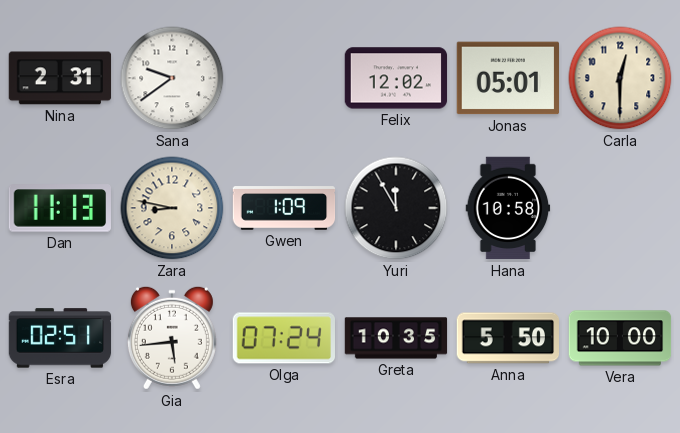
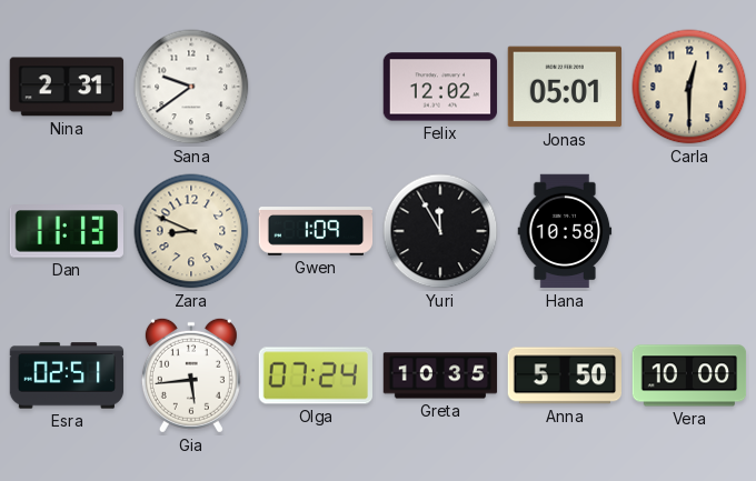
Zara: 8:47 -> 8:49
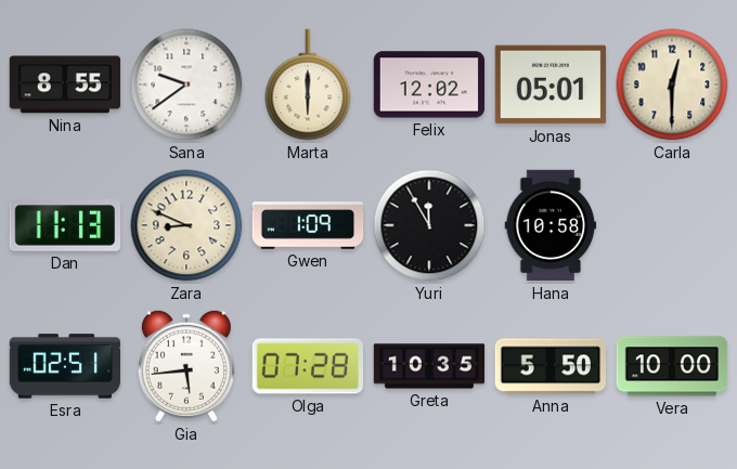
Nina: 2:31 -> 8:55
Marta: none -> 6:00
Olga: 07:24 -> 07:28
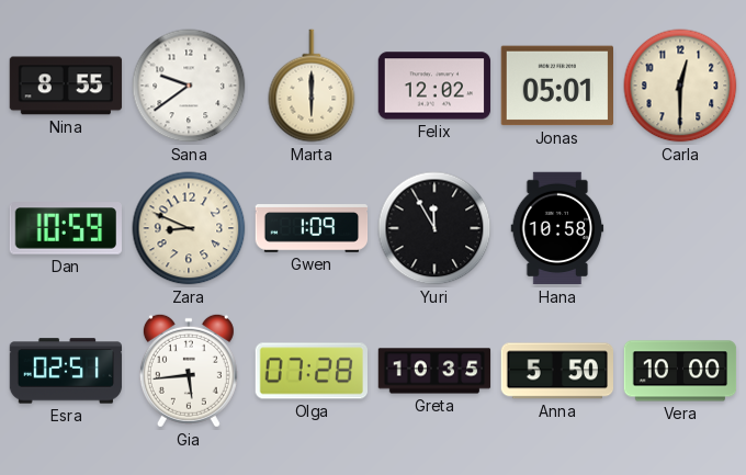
Dan: 11:13 -> 10:59
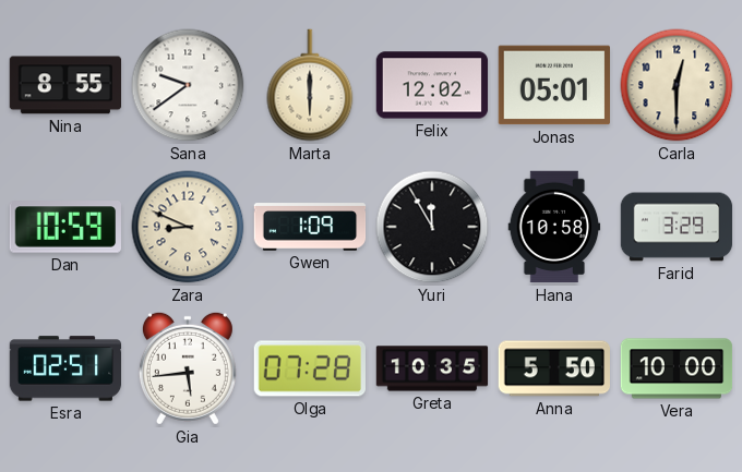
Farid: none -> 3:29
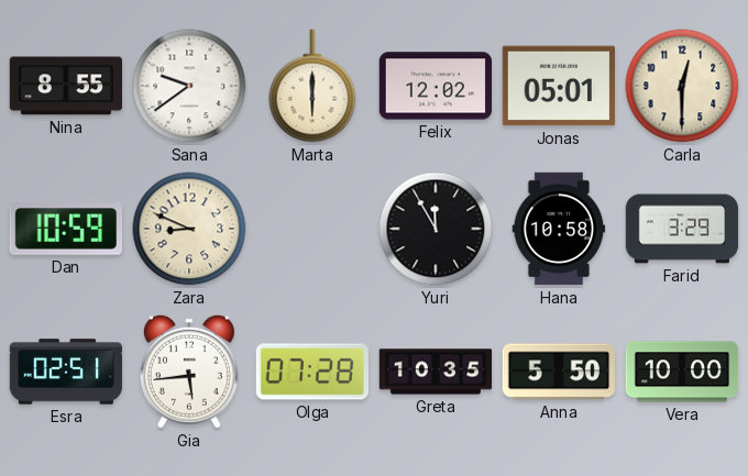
Gwen: 1:09 -> none
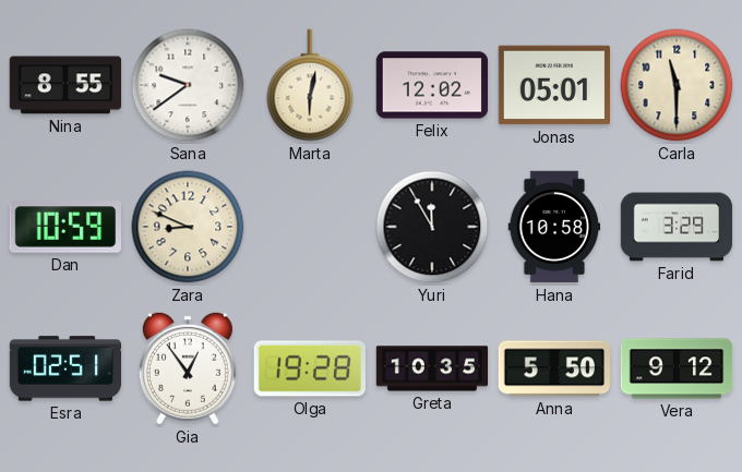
Marta: 6:00 -> 6:02
Carla: 12:30 -> 11:30
Gia: 5:44 -> 12:54
Olga: 07:28 -> 19:28
Vera: 10:00 -> 9:12
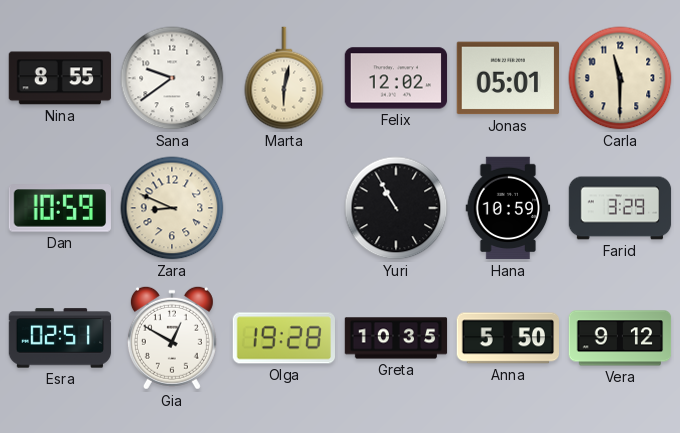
Yuri: 11:55 -> 10:55
Hana: 10:58 -> 10:59
Gia: 12:54 -> 12:50
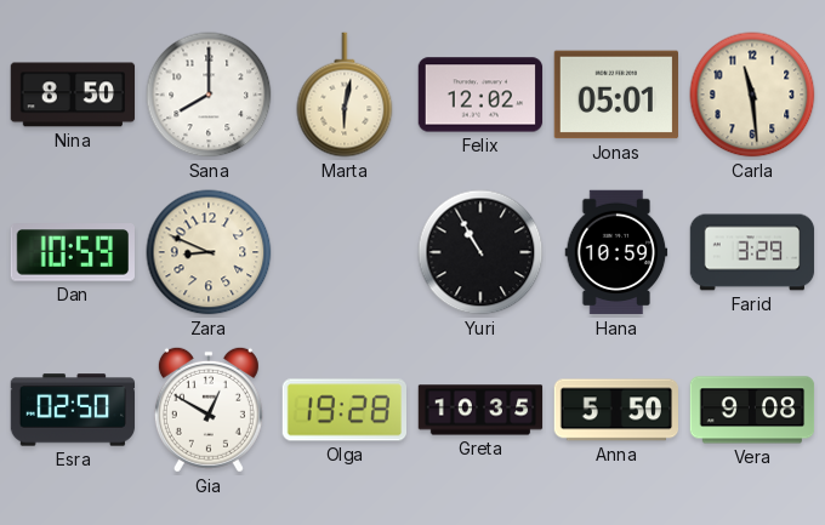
Nina: 8:55 -> 8:50
Sana: 9:39 -> 8:00
Carla: 11:30 -> 11:29
Esra: 02:51 -> 02:50
Vera: 9:12 -> 9:08
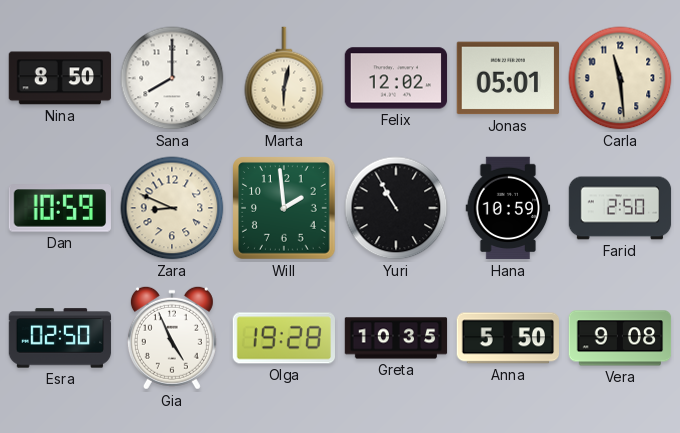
Will: none -> 1:59
Farid: 3:29 -> 2:50
Gia: 12:50 -> 4:56
